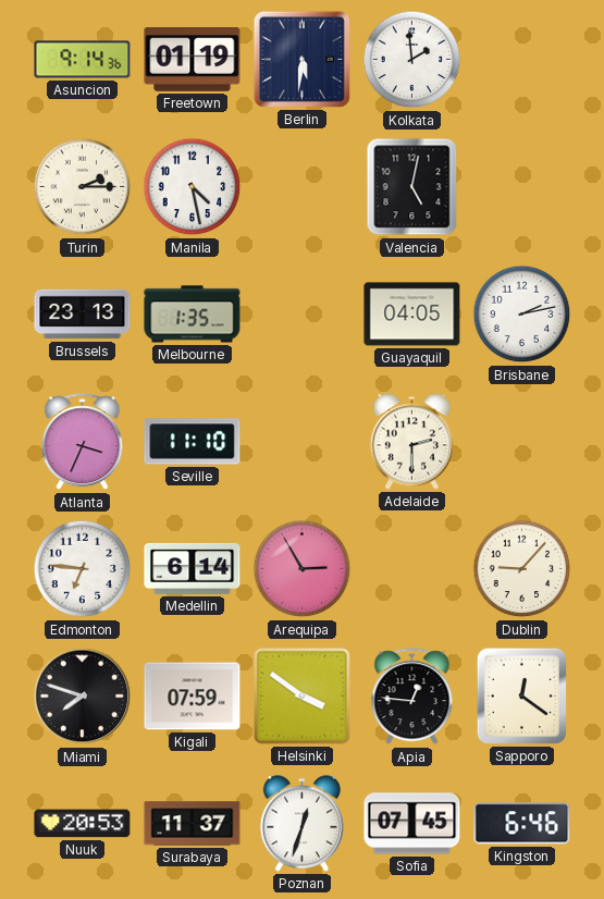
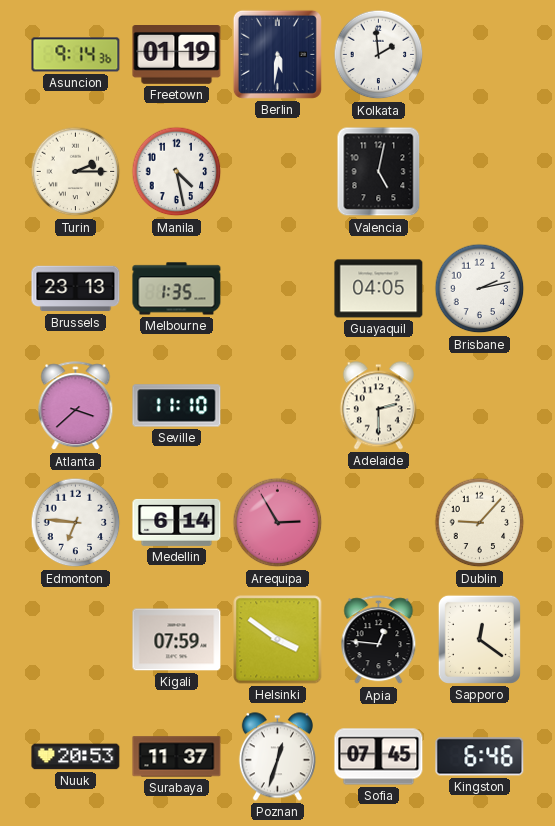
Atlanta: 3:34 -> 3:38
Miami: 7:48 -> none
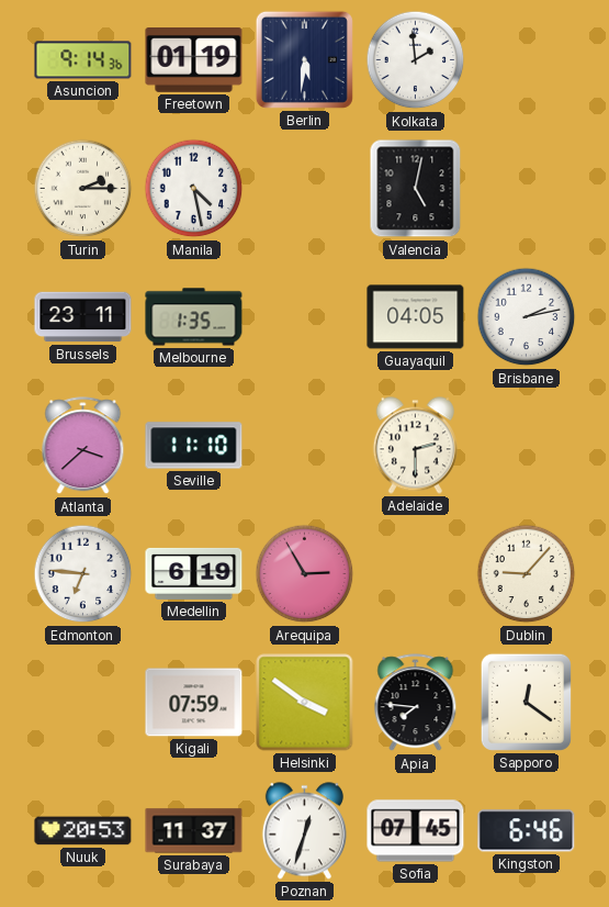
Brussels: 23:13 -> 23:11
Medellin: 6:14 -> 6:19
Apia: 12:46 -> 7:46
